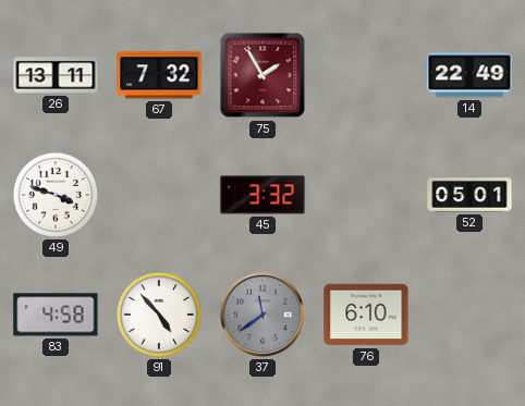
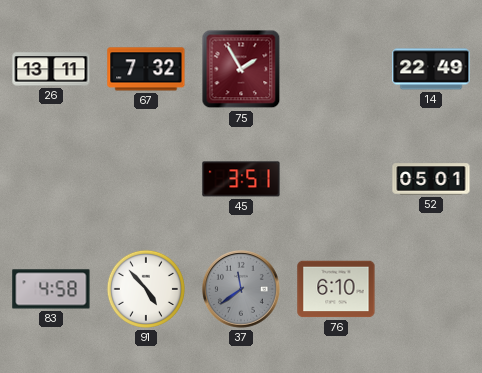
49: 3:48 -> none
45: 3:32 -> 3:51
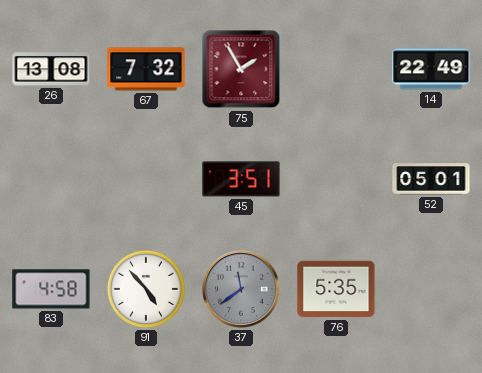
26: 13:11 -> 13:08
76: 6:10 -> 5:35
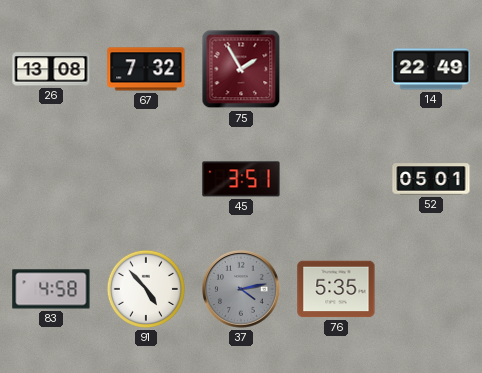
37: 11:39 -> 4:13
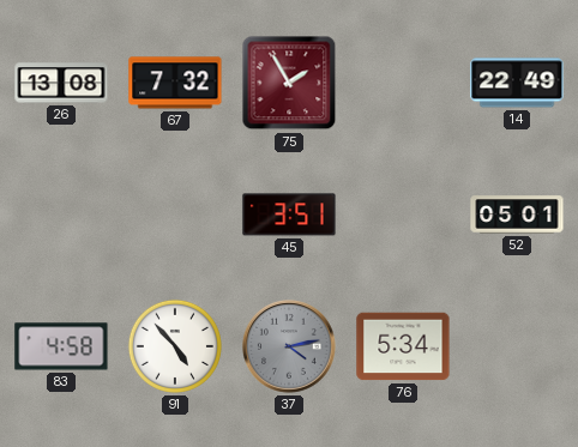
76: 5:35 -> 5:34
